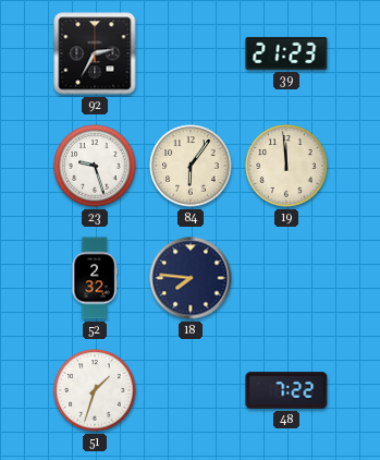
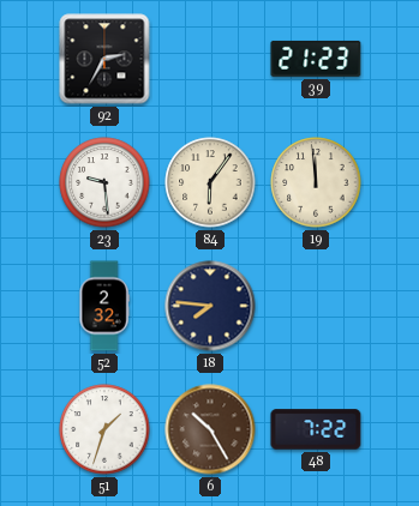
23: 9:27 -> 9:29
6: none -> 10:25
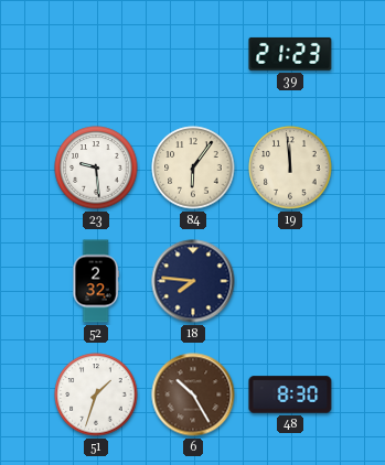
92: 2:35 -> none
48: 7:22 -> 8:30
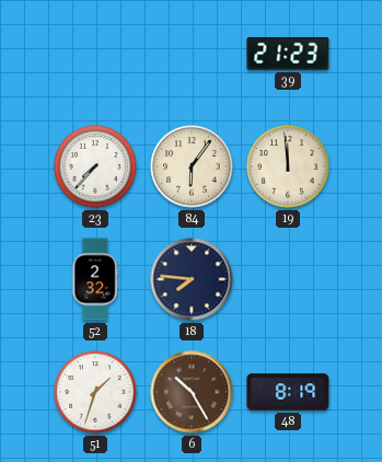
23: 9:29 -> 7:37
48: 8:30 -> 8:19
